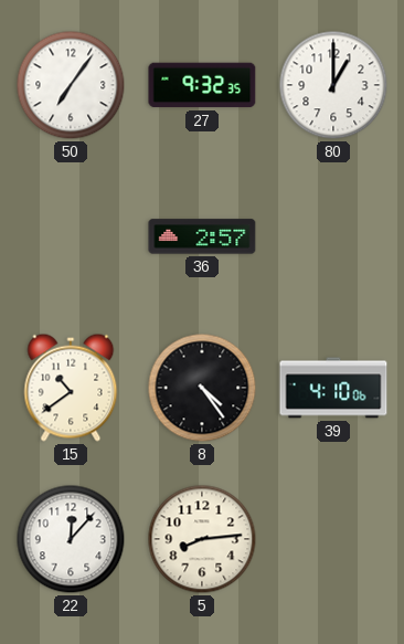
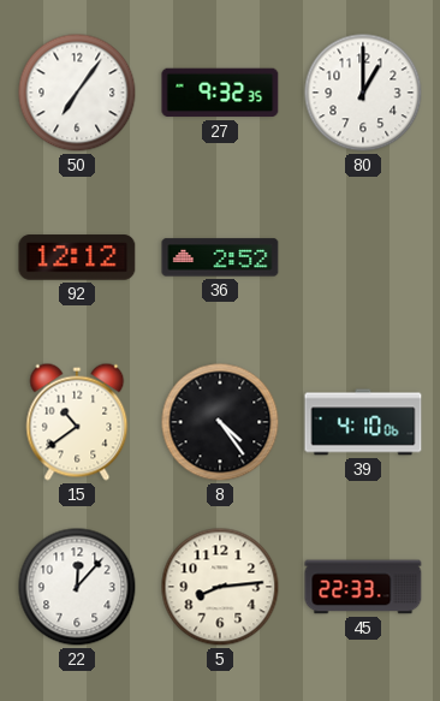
92: none -> 12:12
36: 2:57 -> 2:52
45: none -> 22:33
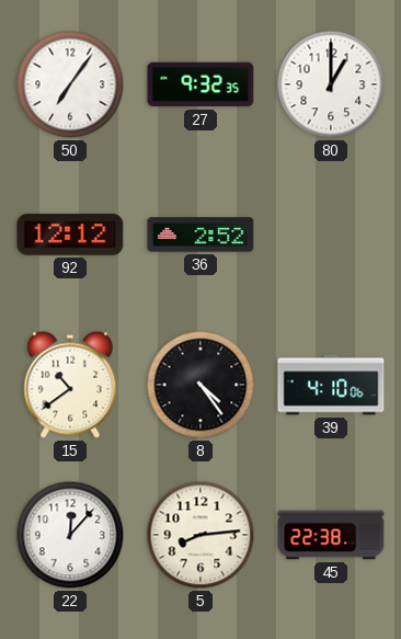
45: 22:33 -> 22:38
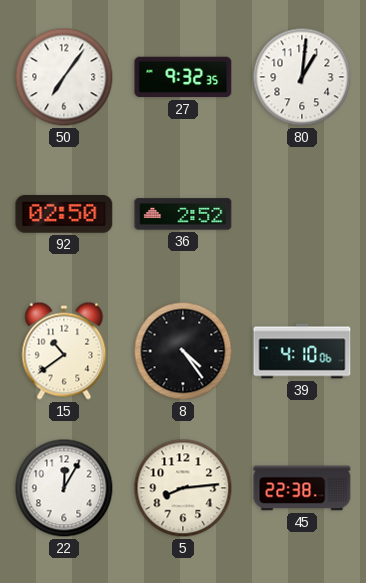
80: 1:00 -> 1:01
92: 12:12 -> 02:50
22: 12:07 -> 12:05
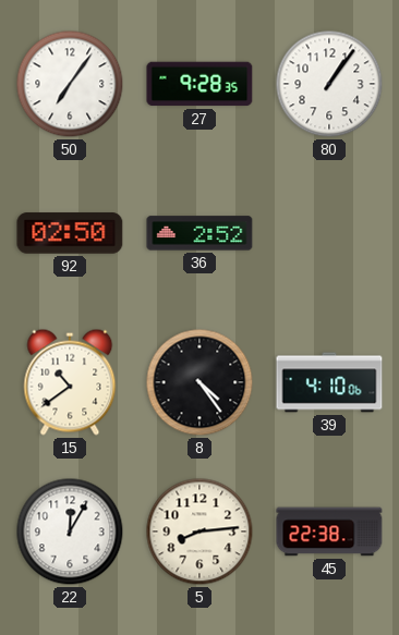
27: 9:32 -> 9:28
80: 1:01 -> 1:06
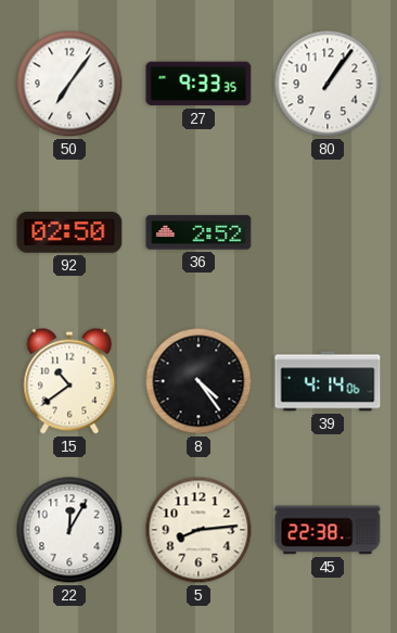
27: 9:28 -> 9:33
39: 4:10 -> 4:14
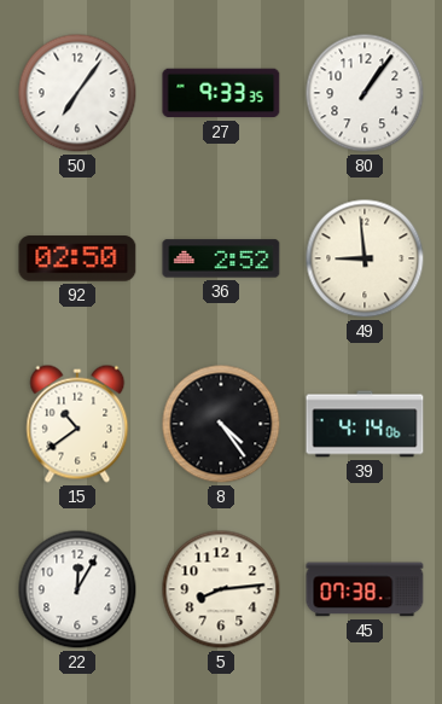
49: none -> 8:59
45: 22:38 -> 07:38
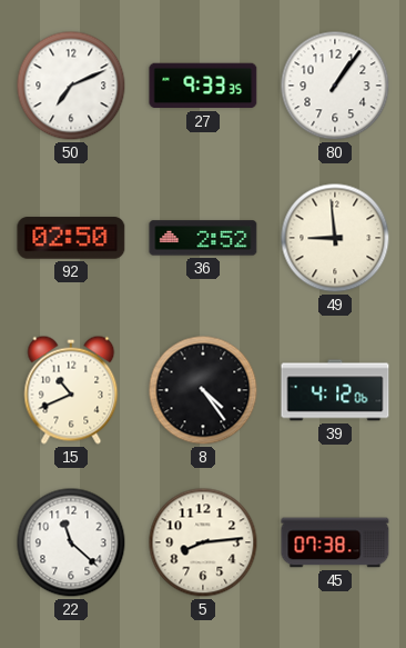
50: 7:06 -> 7:11
15: 10:39 -> 10:41
39: 4:14 -> 4:12
22: 12:05 -> 11:22
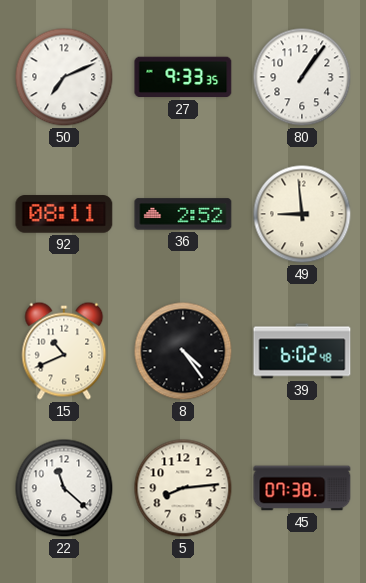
92: 02:50 -> 08:11
39: 4:12 -> 6:02
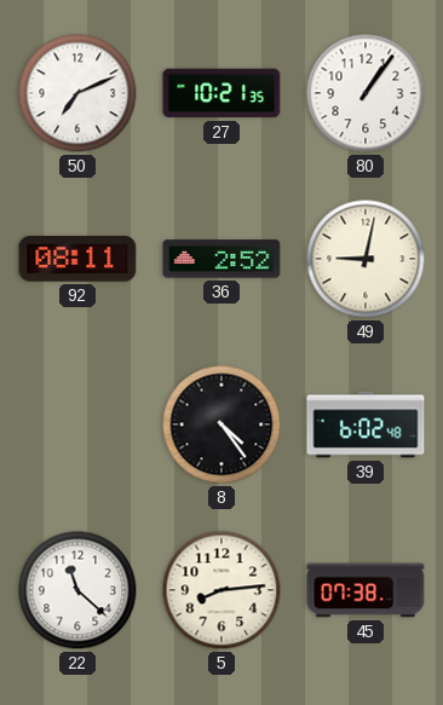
27: 9:33 -> 10:21
49: 8:59 -> 9:02
15: 10:41 -> none
